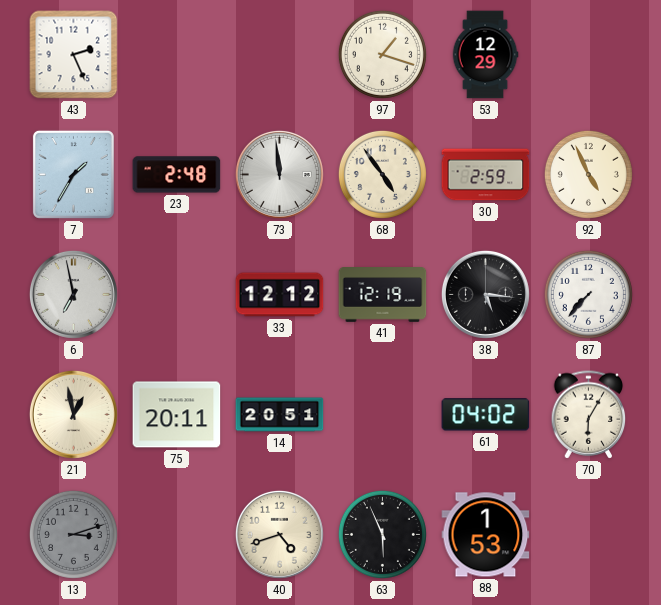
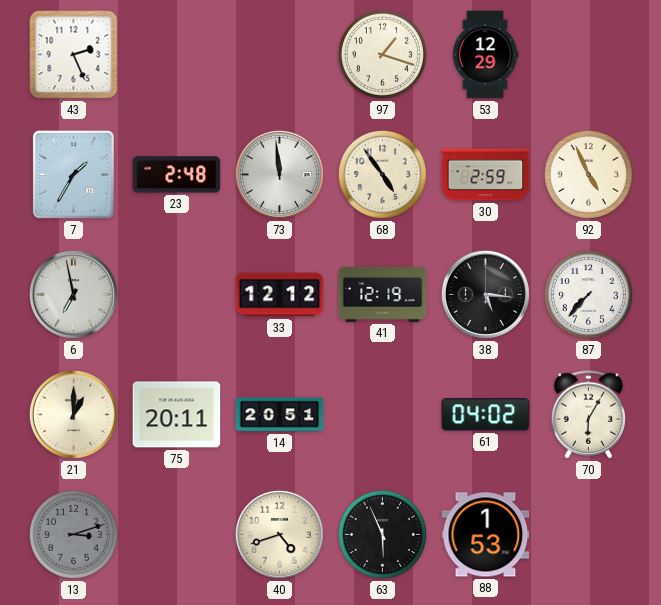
21: 12:58 -> 1:00
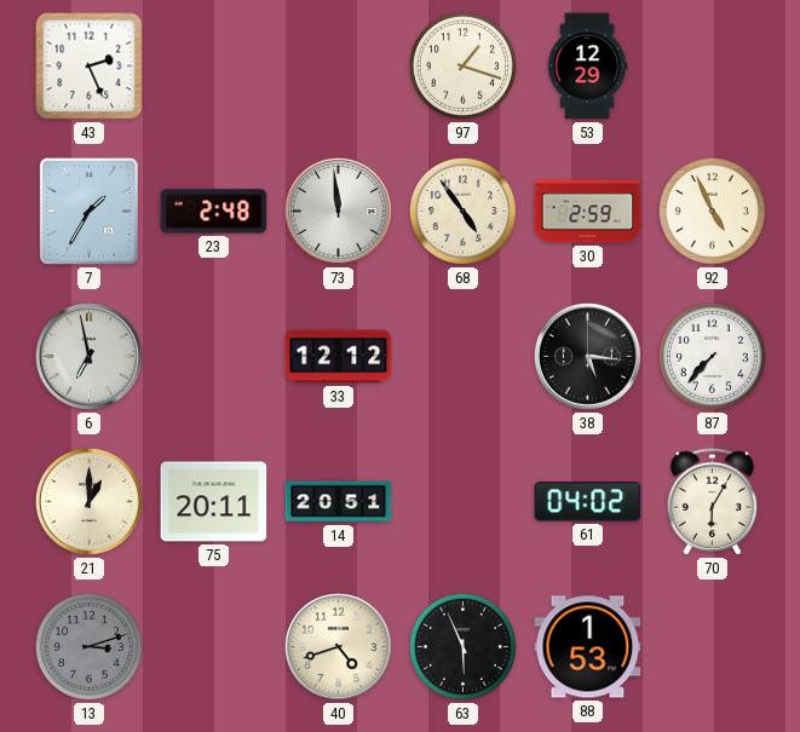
41: 12:19 -> none
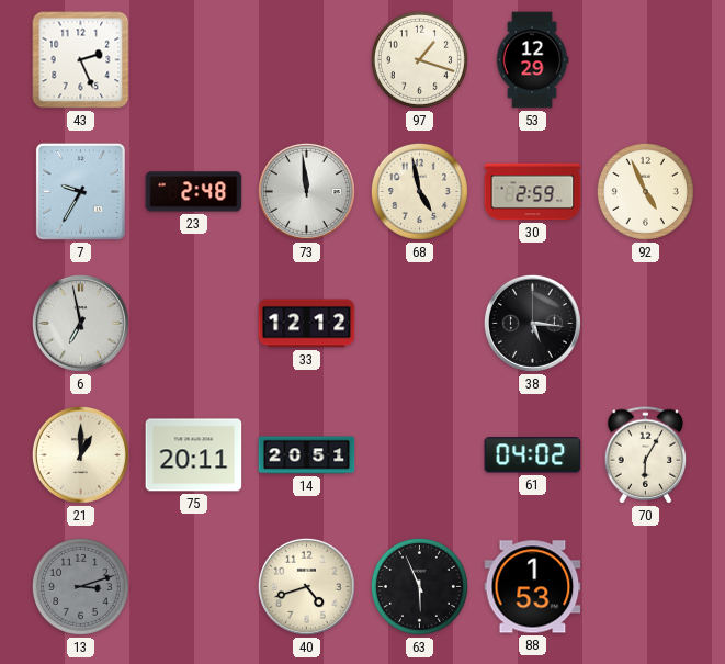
7: 1:35 -> 9:35
68: 4:54 -> 4:58
87: 7:37 -> none
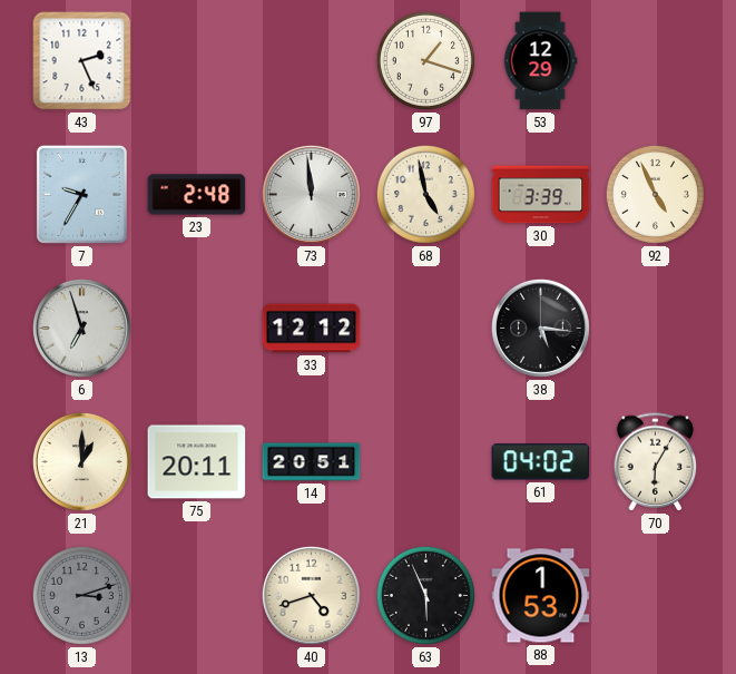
30: 2:59 -> 3:39
6: 6:58 -> 6:57
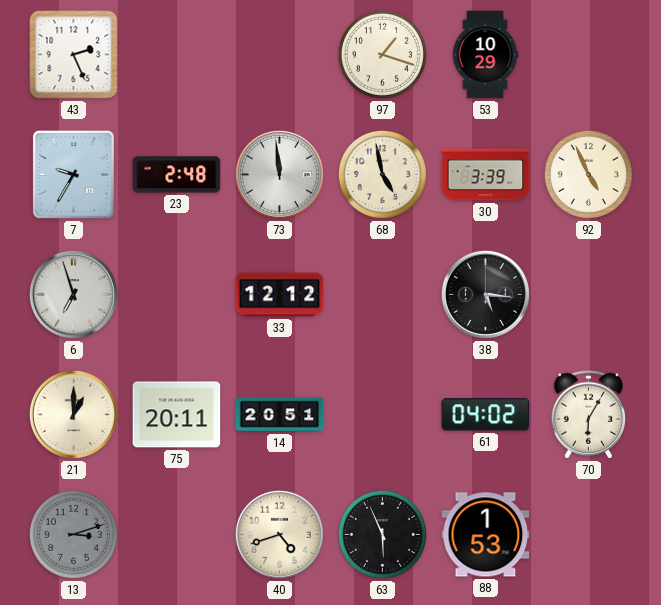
53: 12:29 -> 10:29
